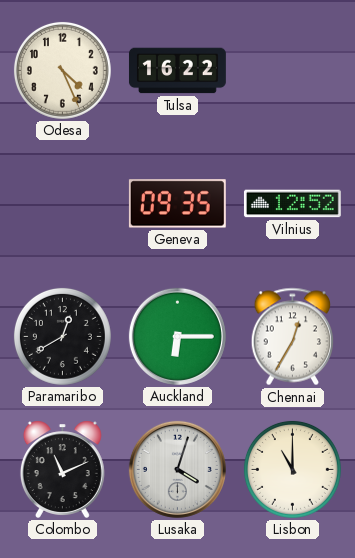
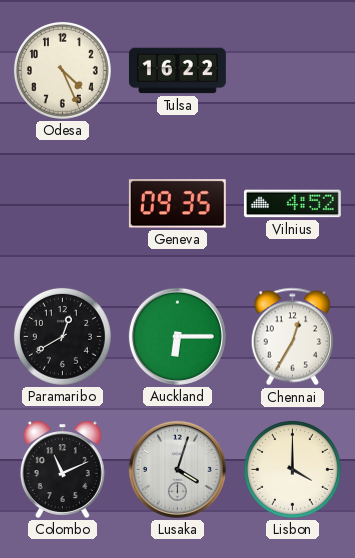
Vilnius: 12:52 -> 4:52
Lisbon: 11:00 -> 4:00
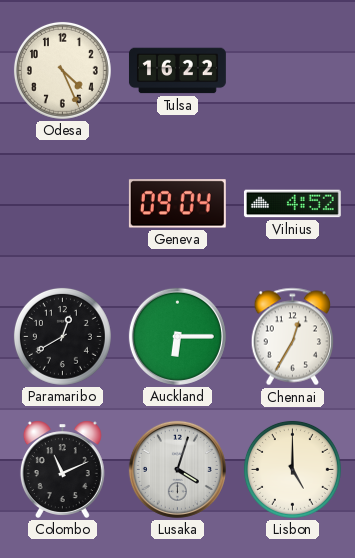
Geneva: 09:35 -> 09:04
Lisbon: 4:00 -> 5:00
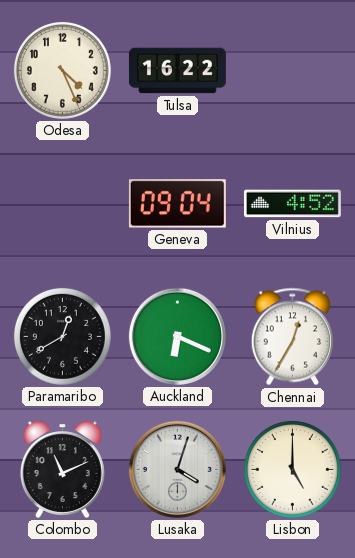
Auckland: 6:15 -> 6:19
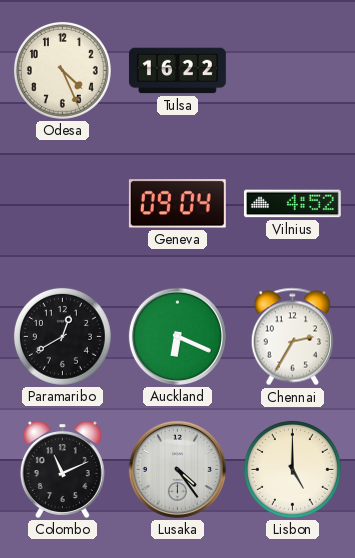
Chennai: 12:35 -> 2:35
Lusaka: 4:03 -> 4:24
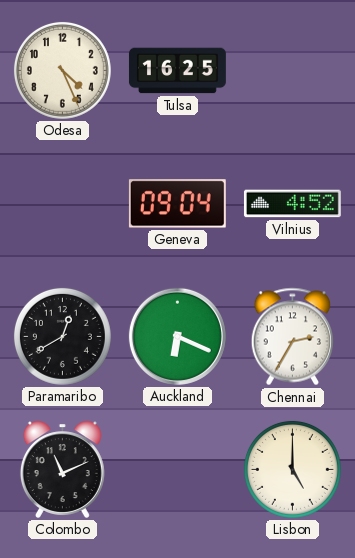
Tulsa: 16:22 -> 16:25
Lusaka: 4:24 -> none
